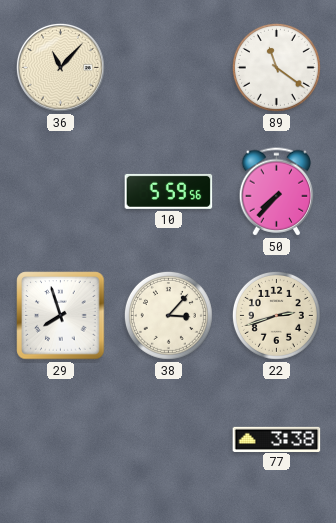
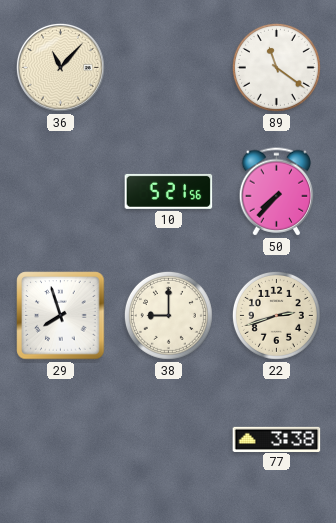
10: 5:59 -> 5:21
38: 3:07 -> 9:00
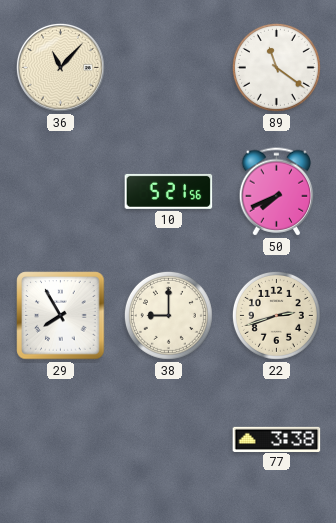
50: 7:37 -> 7:41
29: 7:57 -> 7:55
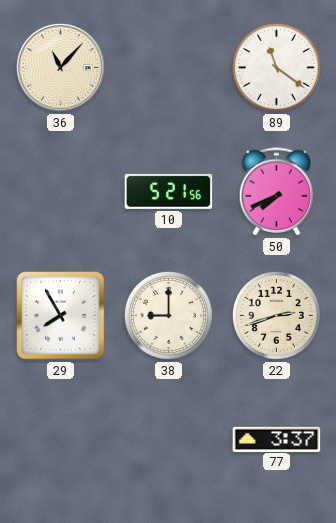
77: 3:38 -> 3:37
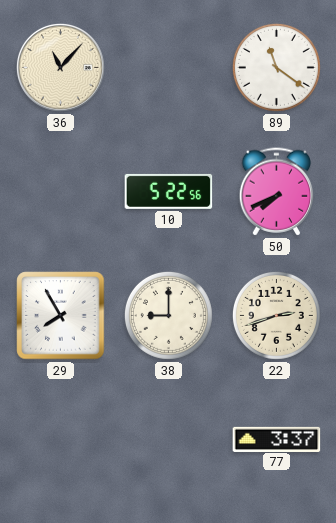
10: 5:21 -> 5:22
